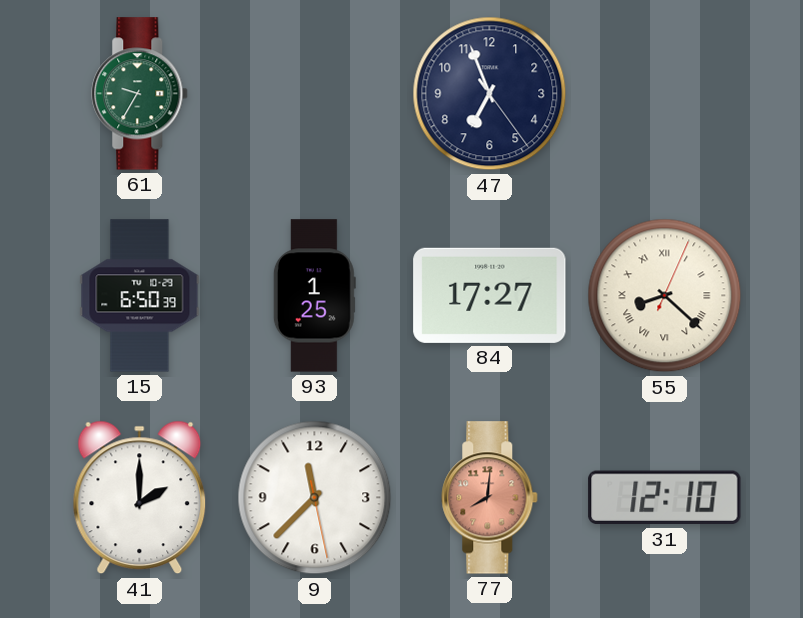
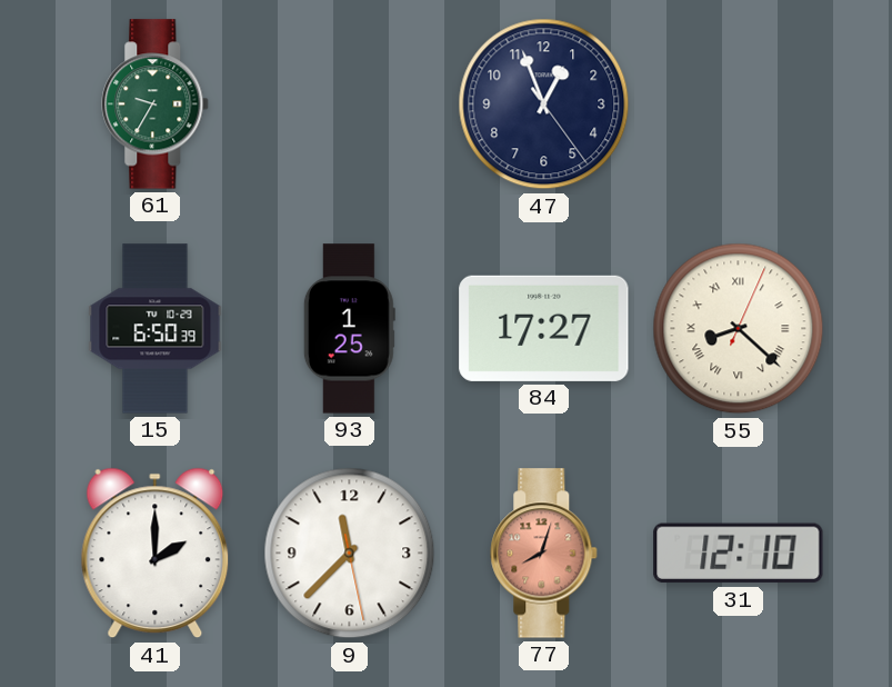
47: 6:56 -> 12:56
77: 8:01 -> 8:03
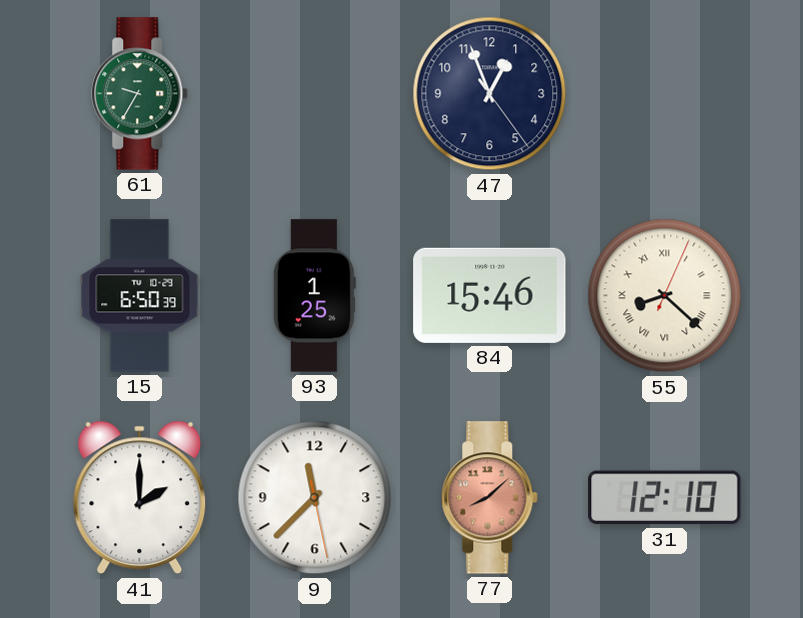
84: 17:27 -> 15:46
77: 8:03 -> 8:08
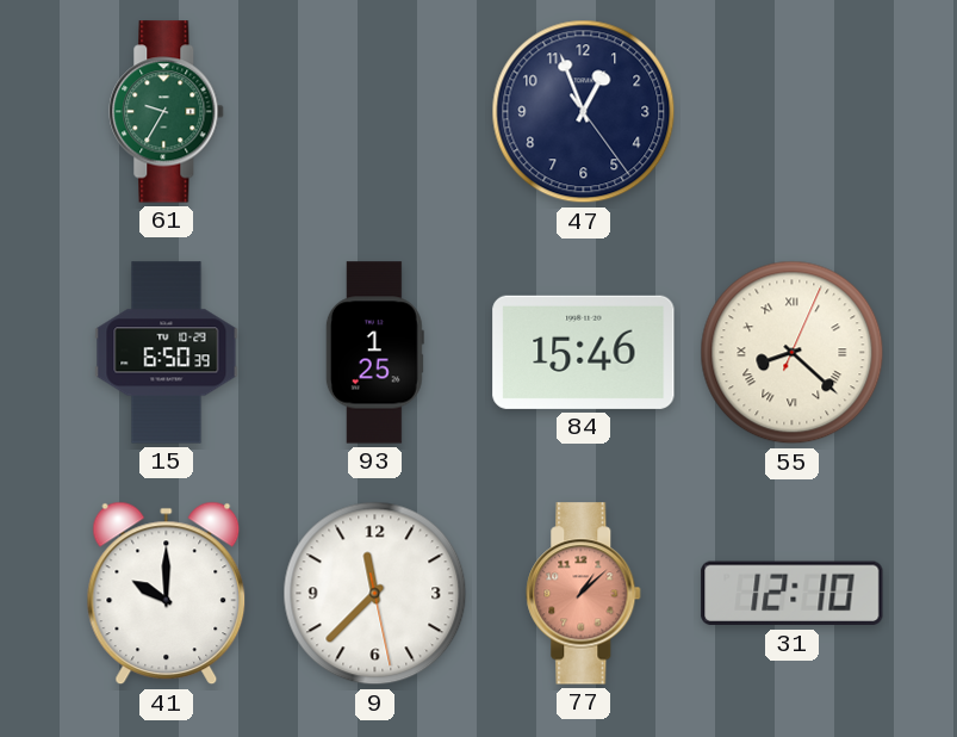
41: 2:00 -> 10:00
77: 8:08 -> 1:08
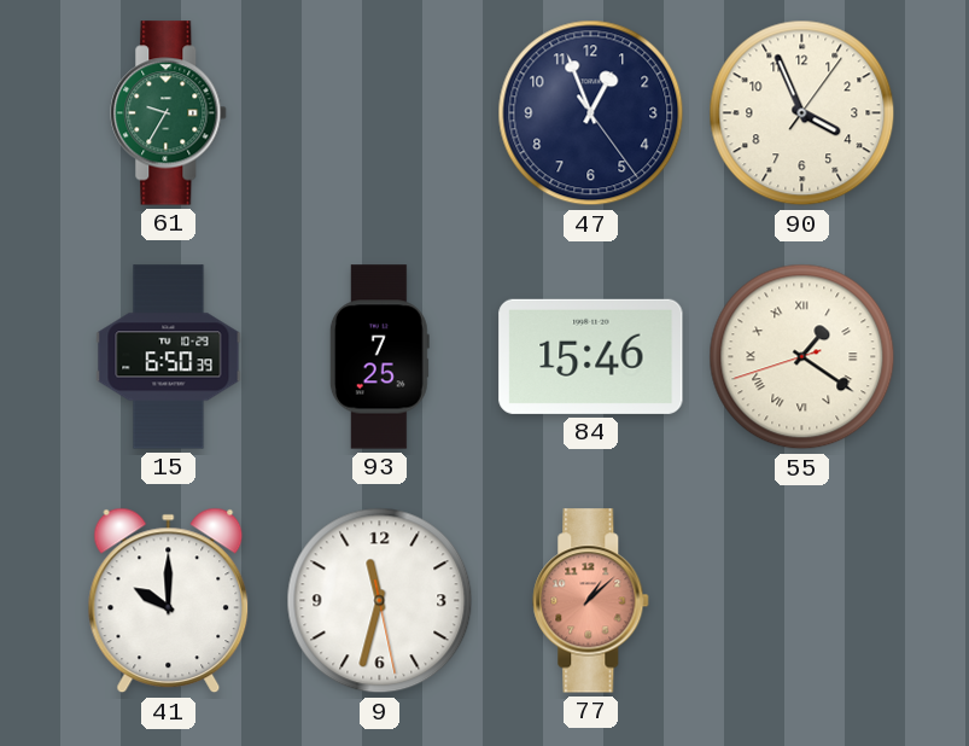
90: none -> 3:56
93: 1:25 -> 7:25
55: 8:22 -> 1:20
9: 11:37 -> 11:32
31: 12:10 -> none
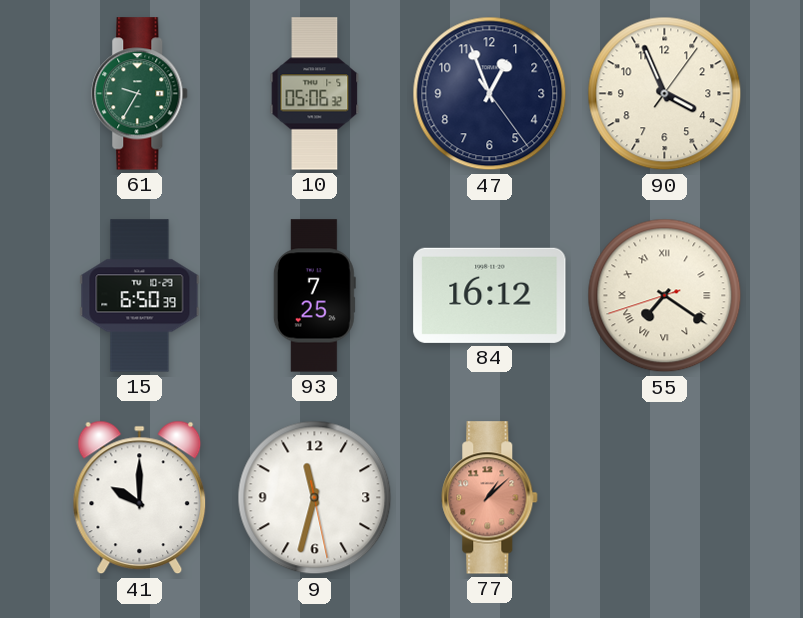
10: none -> 05:06
84: 15:46 -> 16:12
55: 1:20 -> 7:20
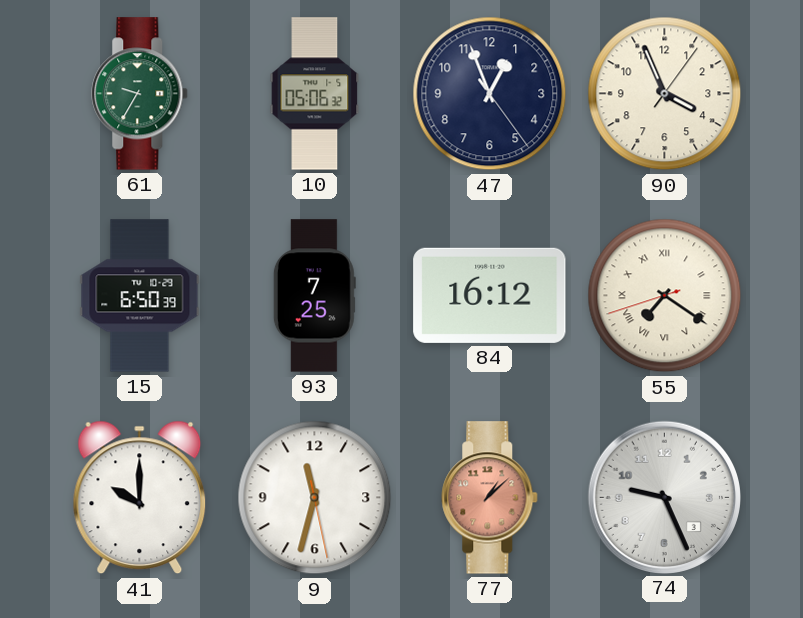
74: none -> 9:26
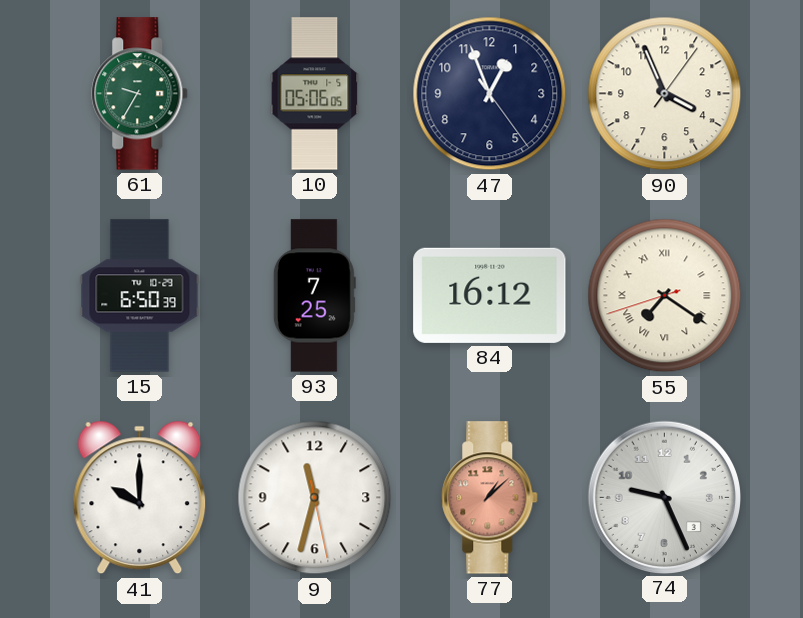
10: 05:06:32 -> 05:06:05
